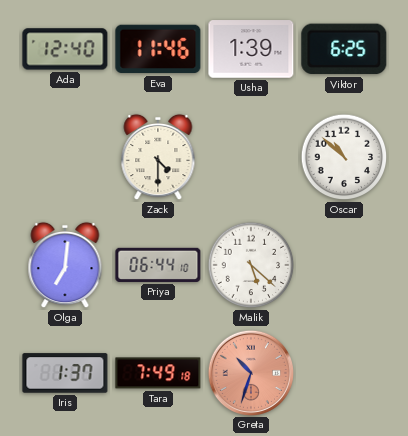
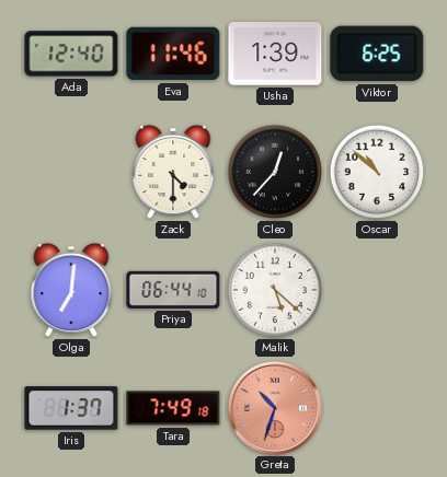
Cleo: none -> 12:37
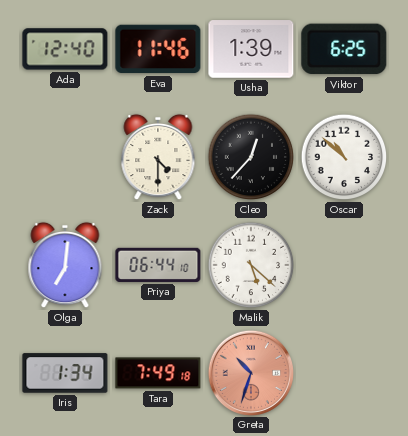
Iris: 1:37 -> 1:34
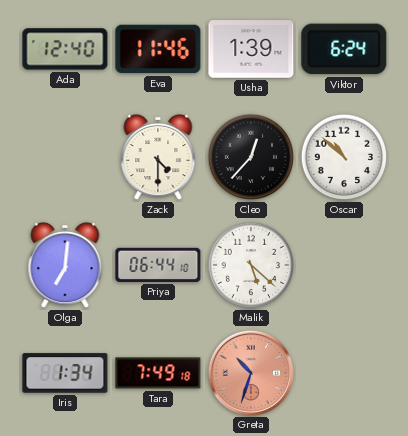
Viktor: 6:25 -> 6:24
